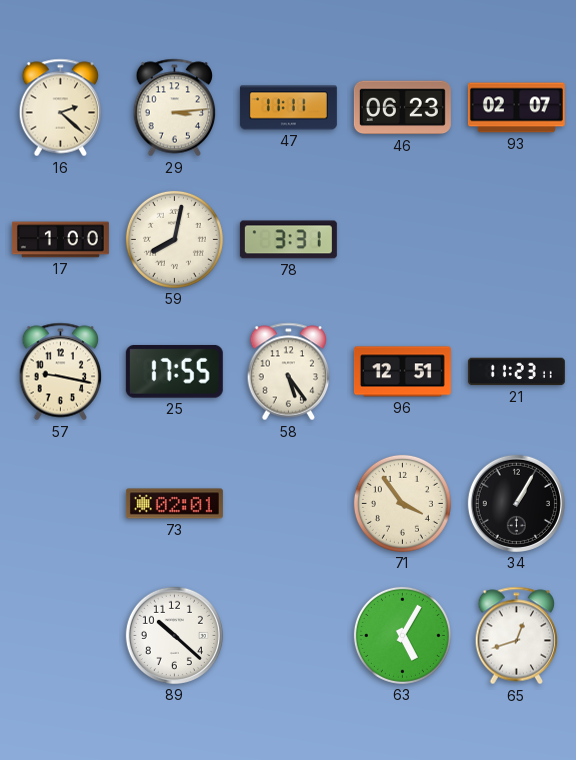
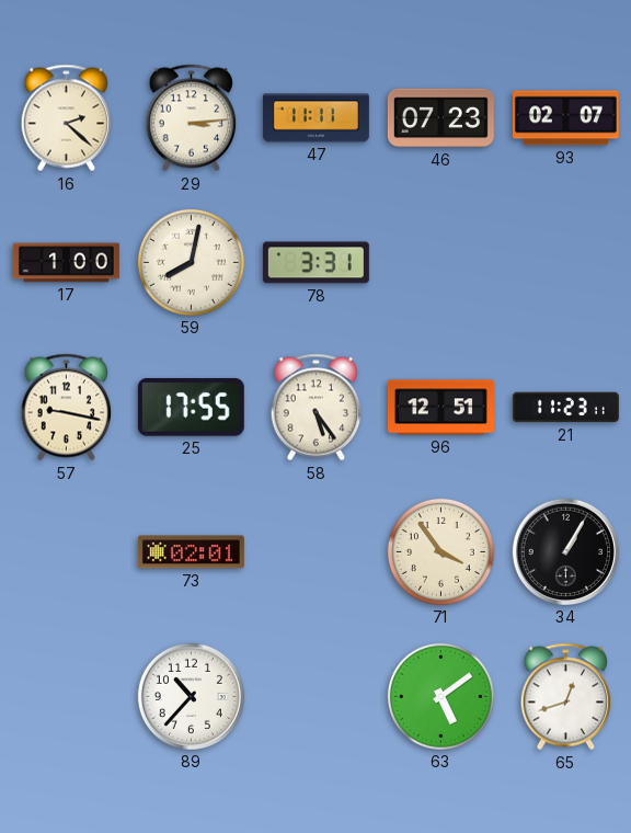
46: 06:23 -> 07:23
89: 10:22 -> 10:37
63: 5:05 -> 5:09
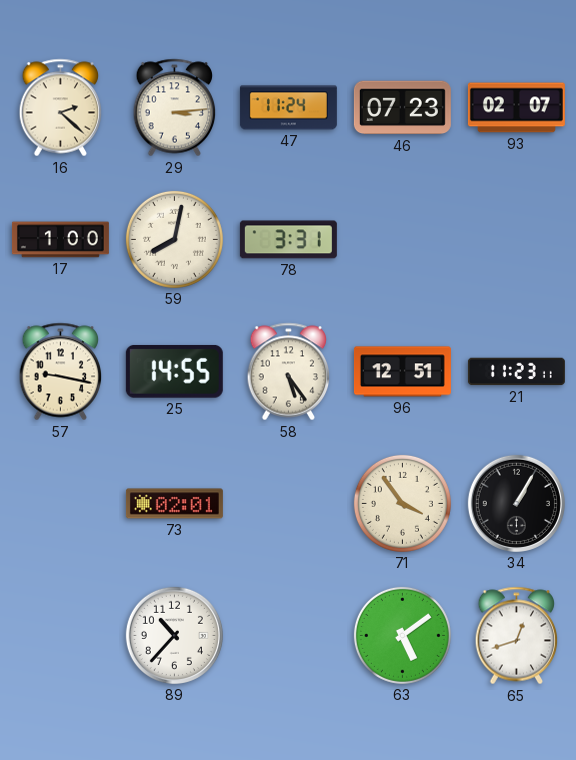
47: 11:11 -> 11:24
25: 17:55 -> 14:55
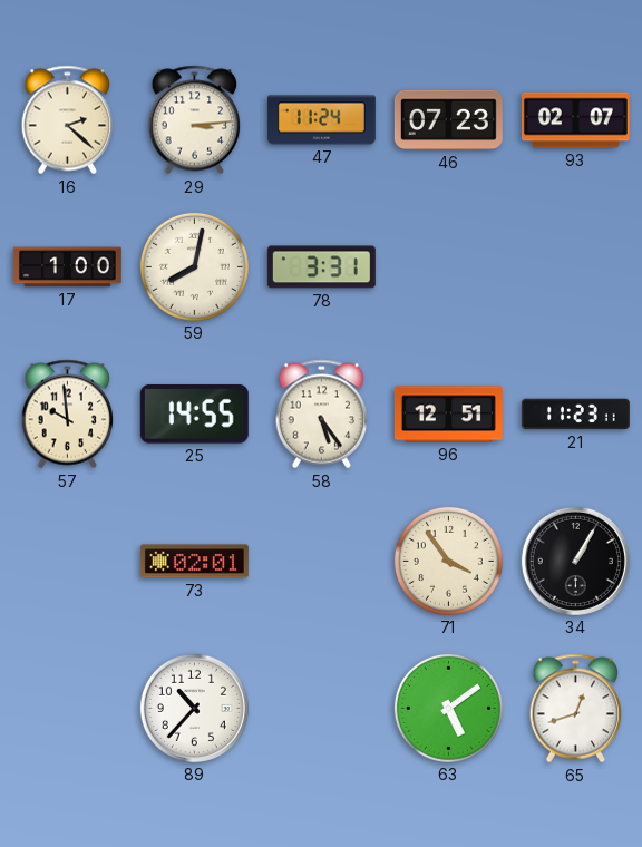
57: 9:17 -> 9:59
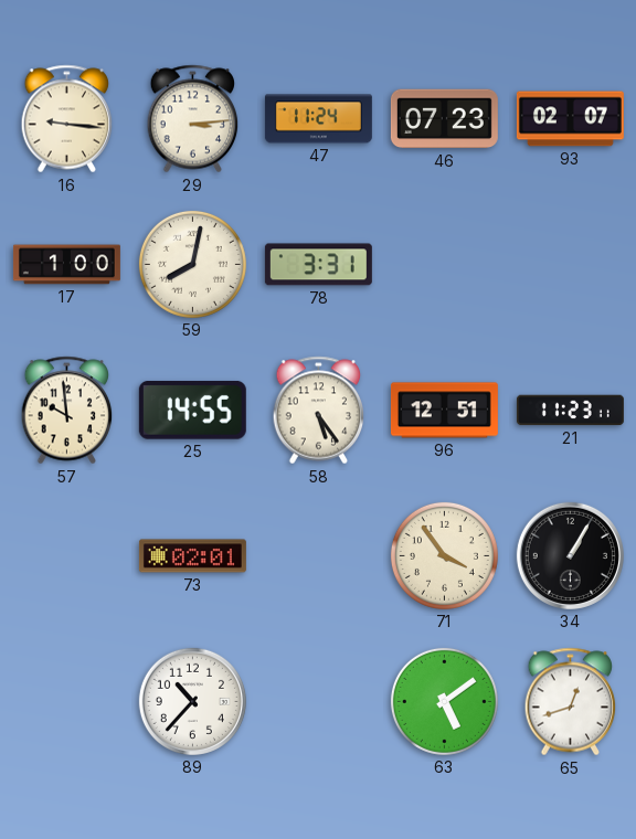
16: 2:22 -> 9:16
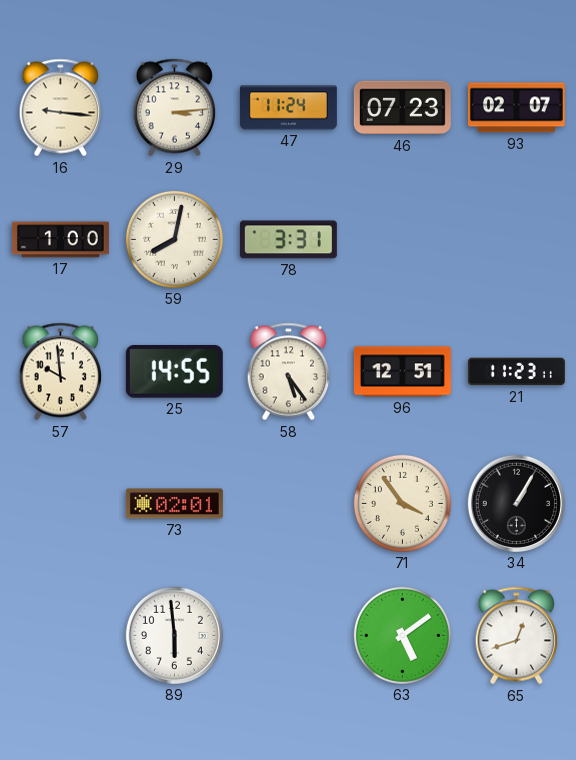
89: 10:37 -> 5:59
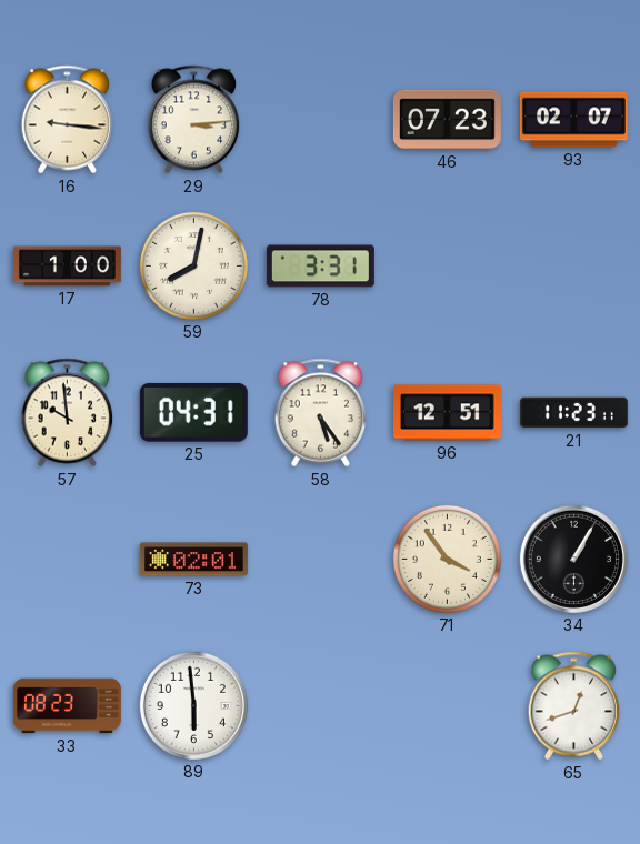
47: 11:24 -> none
25: 14:55 -> 04:31
33: none -> 08:23
63: 5:09 -> none
